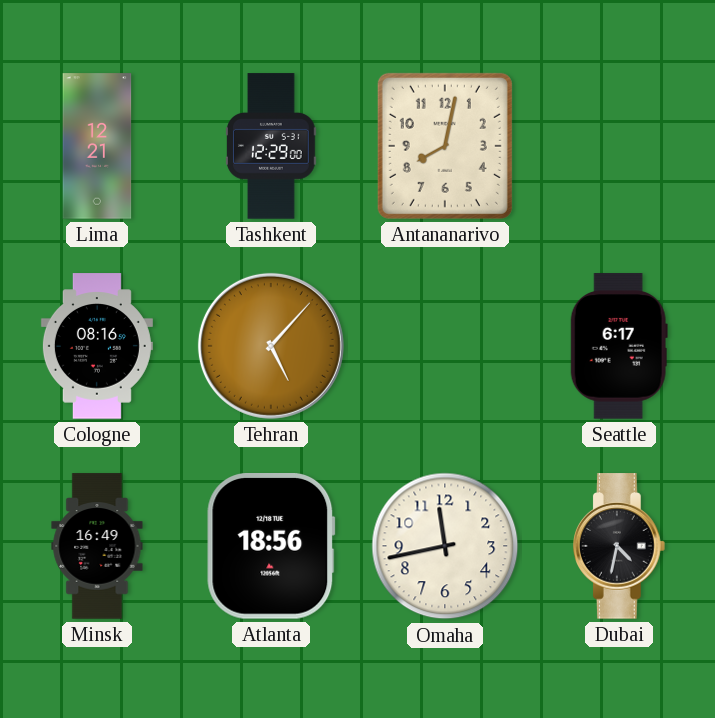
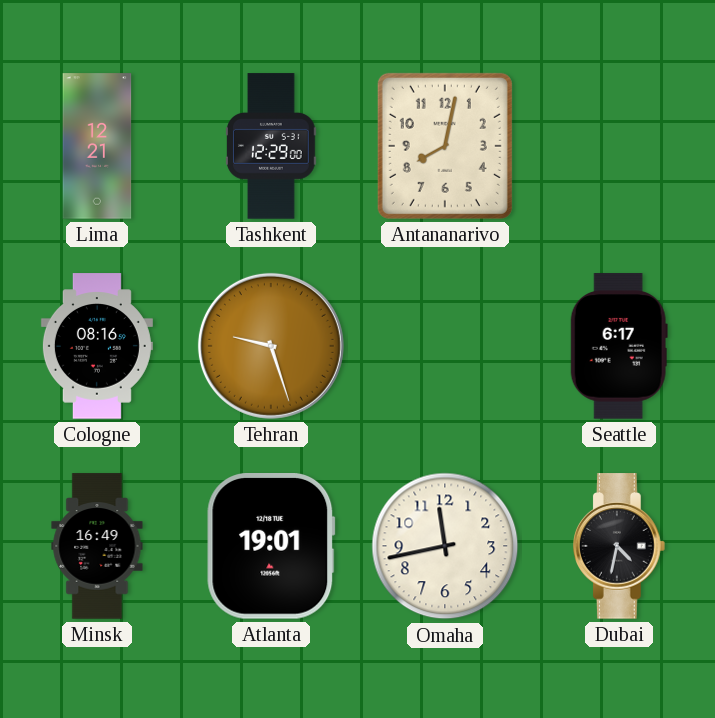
Tehran: 5:07 -> 9:27
Atlanta: 18:56 -> 19:01
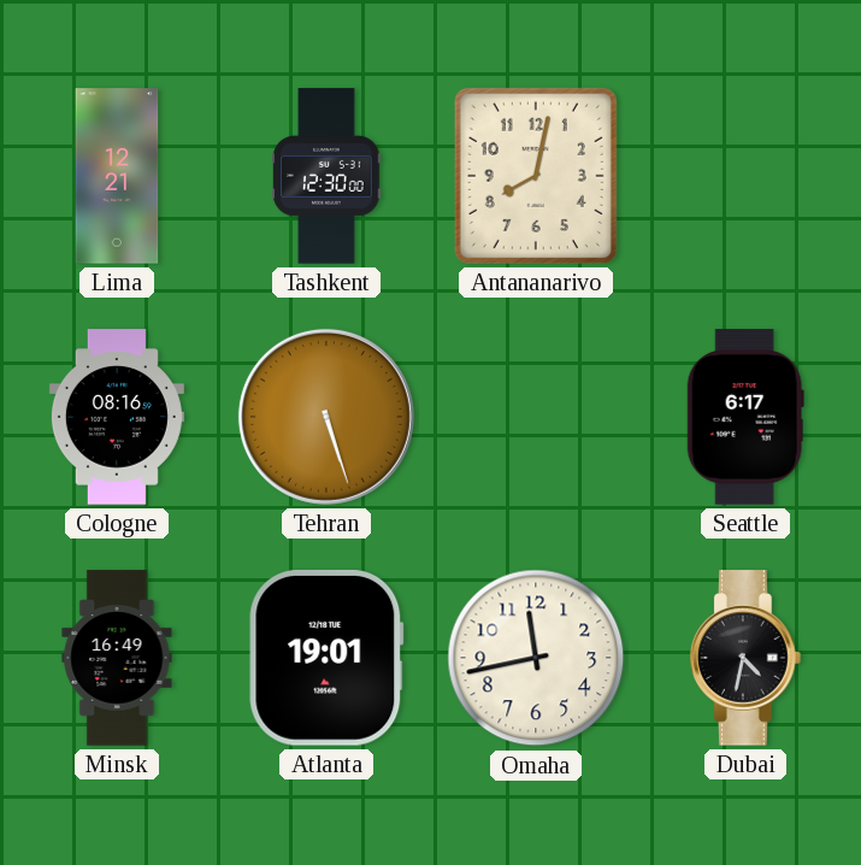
Tashkent: 12:29 -> 12:30
Tehran: 9:27 -> 5:27
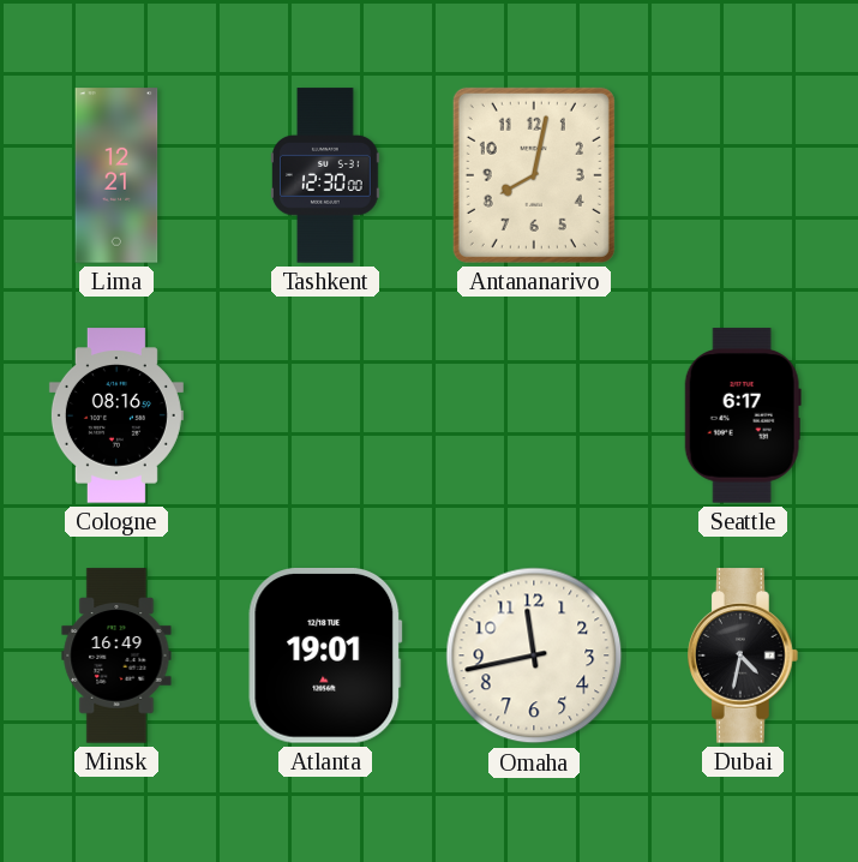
Tehran: 5:27 -> none
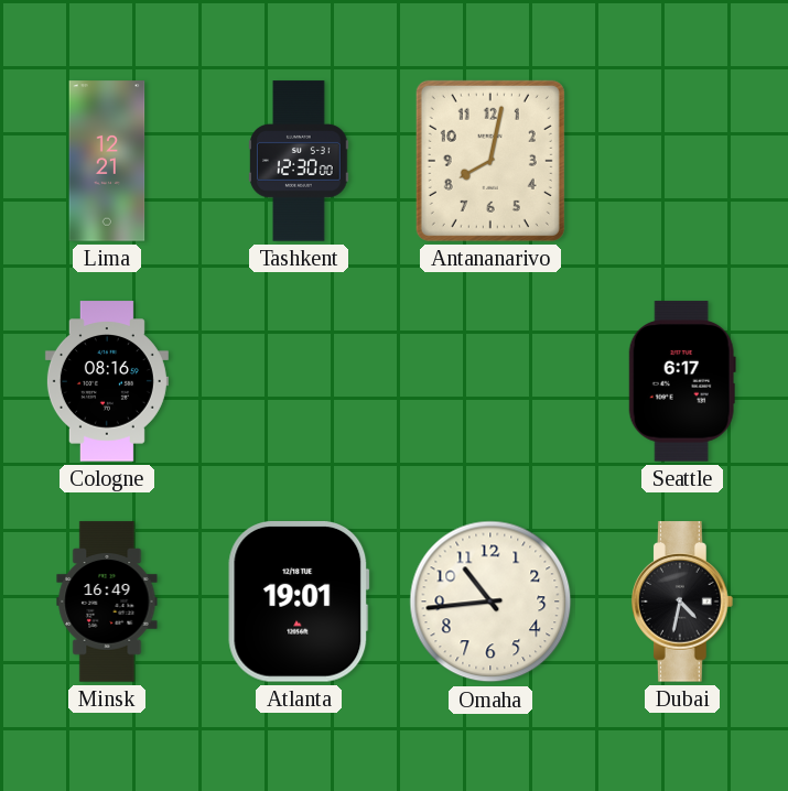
Omaha: 11:43 -> 10:44
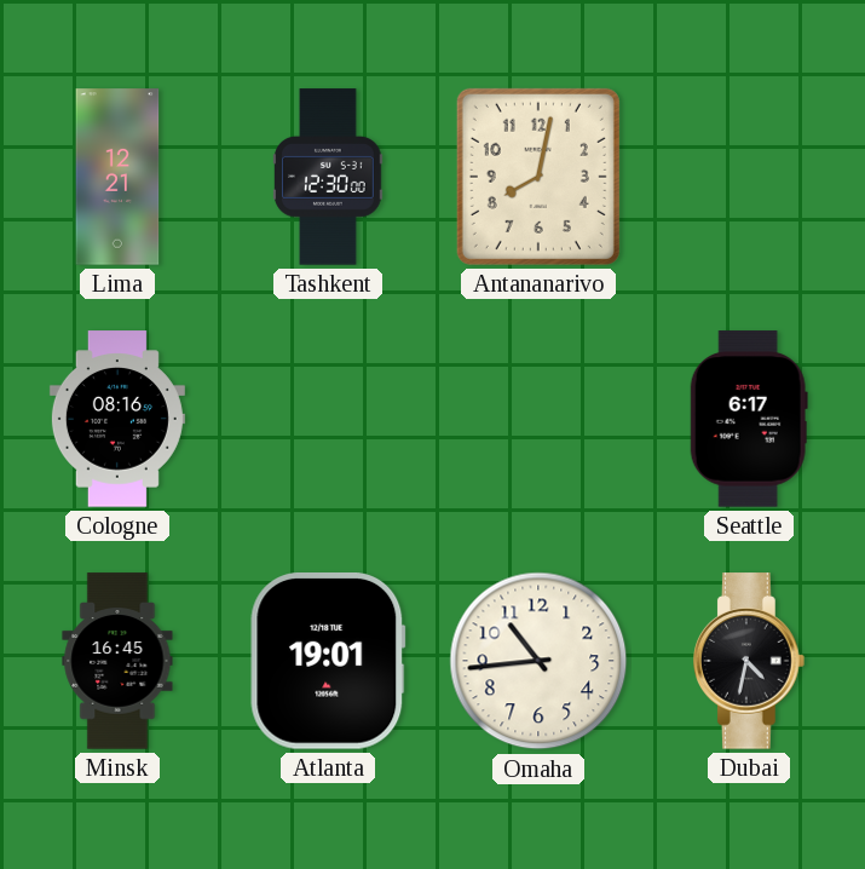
Minsk: 16:49 -> 16:45
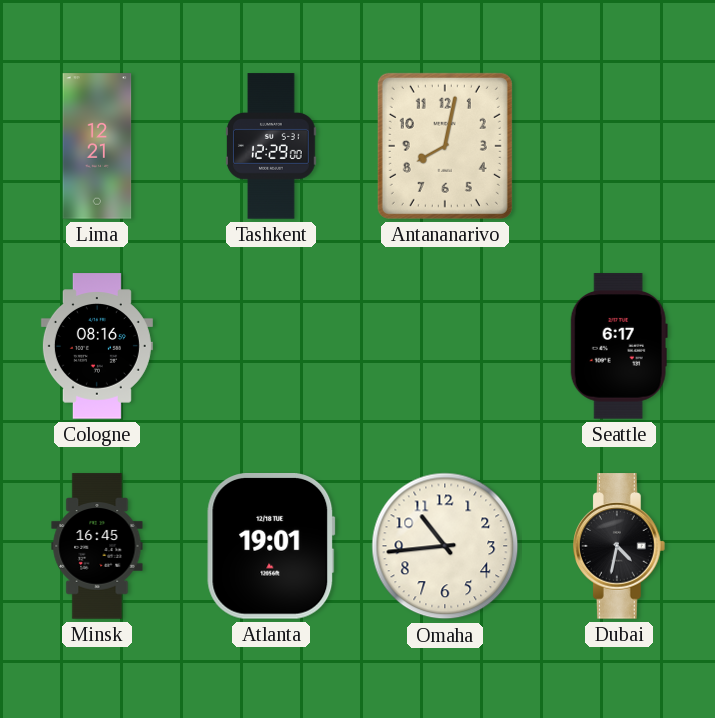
Tashkent: 12:30 -> 12:29
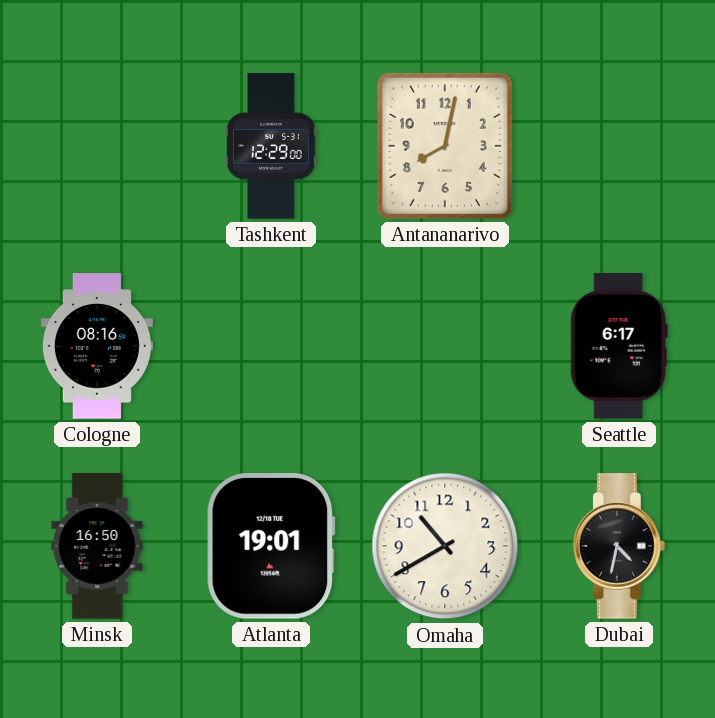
Lima: 12:21 -> none
Minsk: 16:45 -> 16:50
Omaha: 10:44 -> 10:40
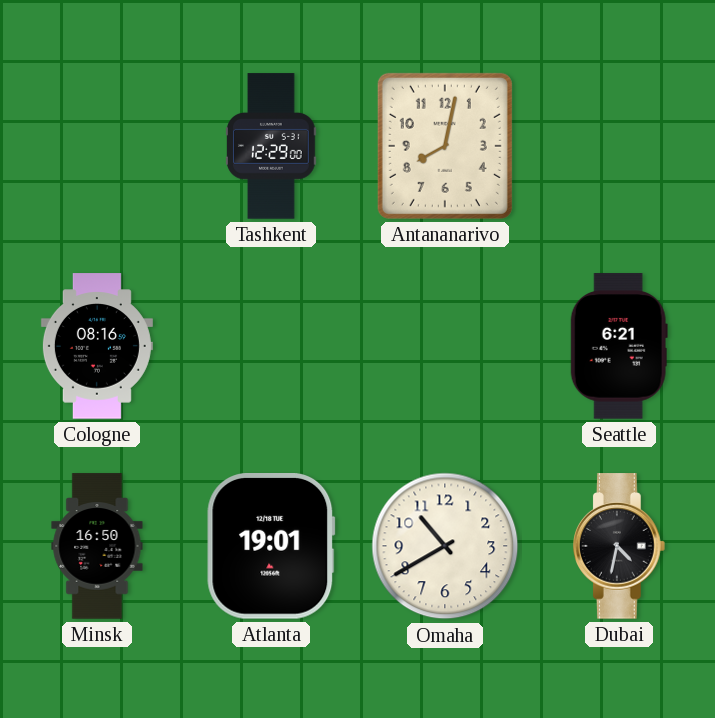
Seattle: 6:17 -> 6:21
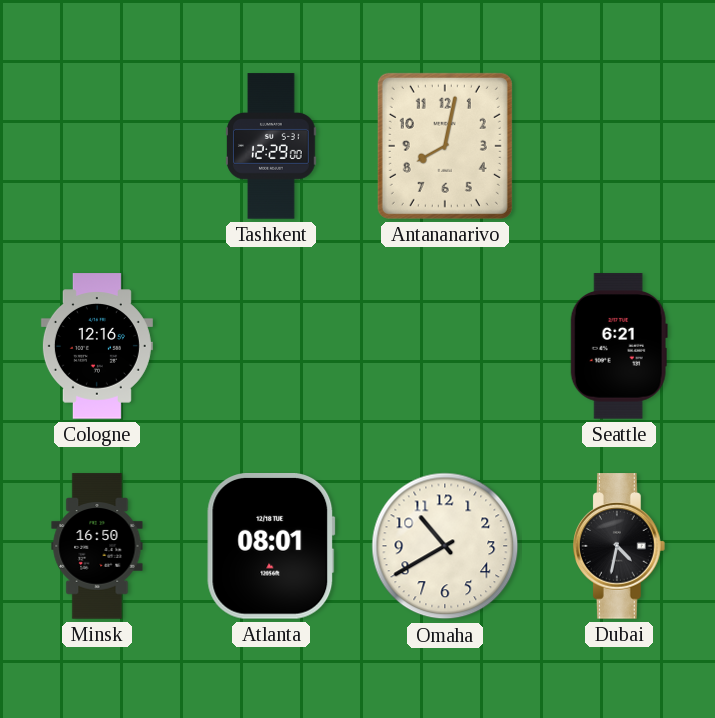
Cologne: 08:16 -> 12:16
Atlanta: 19:01 -> 08:01
